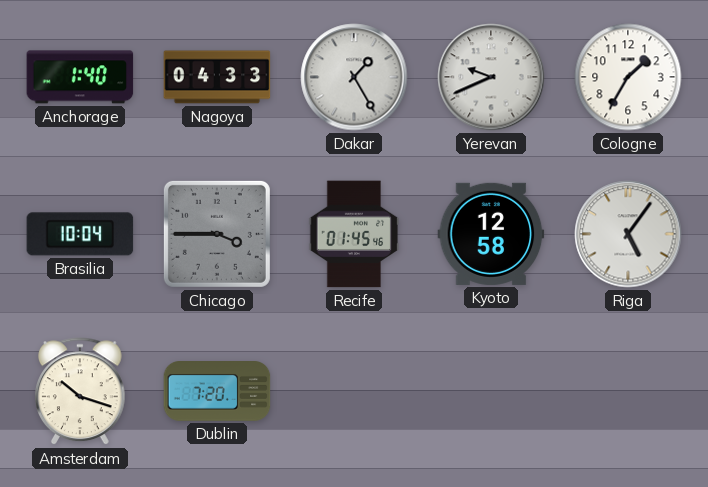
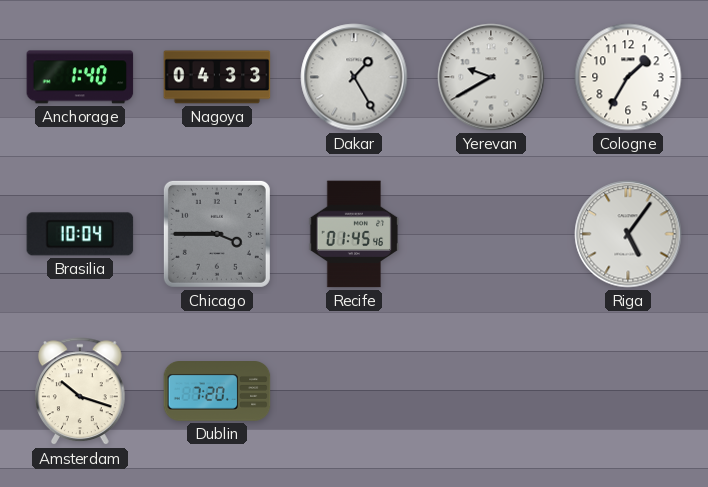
Yerevan: 9:41 -> 9:40
Kyoto: 12:58 -> none
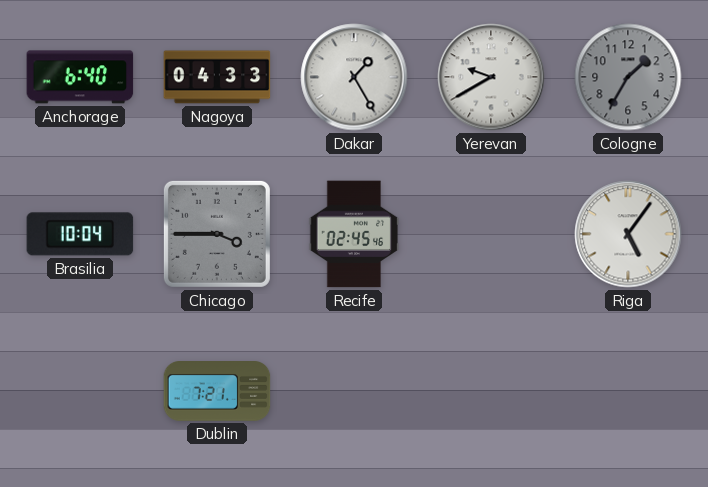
Anchorage: 1:40 -> 6:40
Cologne dial: white -> grey
Recife: 01:45 -> 02:45
Amsterdam: 10:18 -> none
Dublin: 7:20 -> 7:21
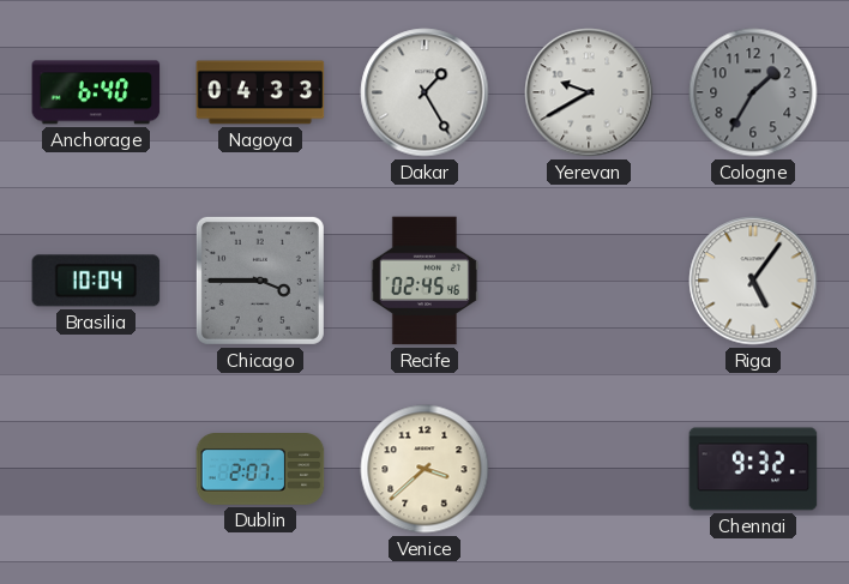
Dublin: 7:21 -> 2:07
Venice: none -> 3:38
Chennai: none -> 9:32
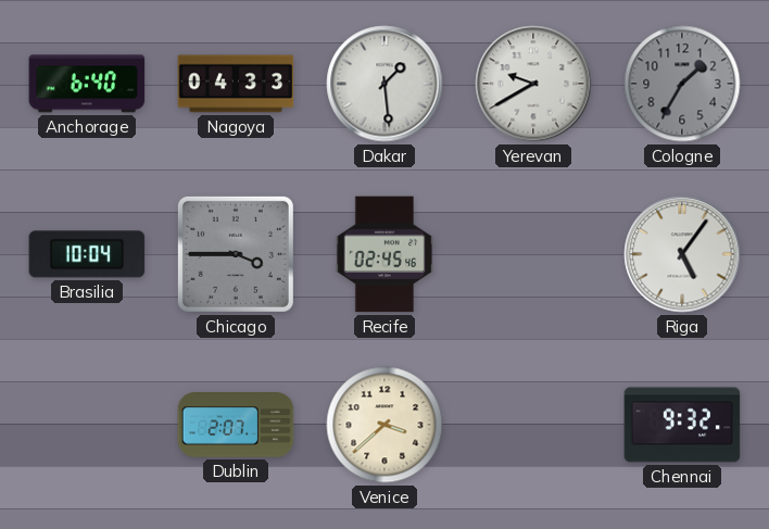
Dakar: 1:25 -> 1:29
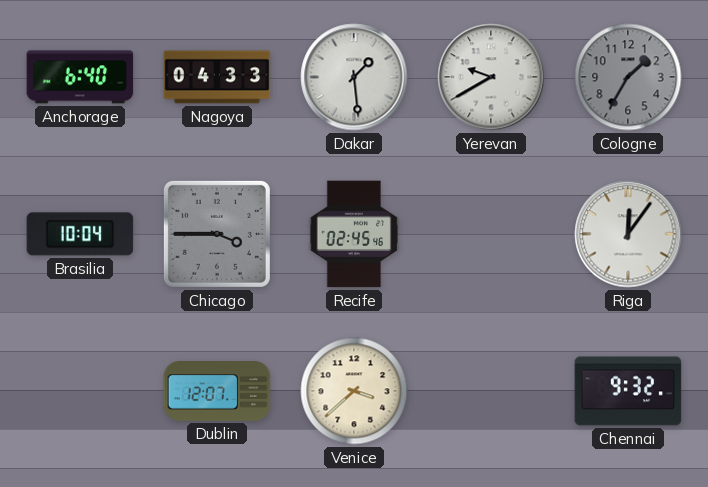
Riga: 5:06 -> 12:06
Dublin: 2:07 -> 12:07
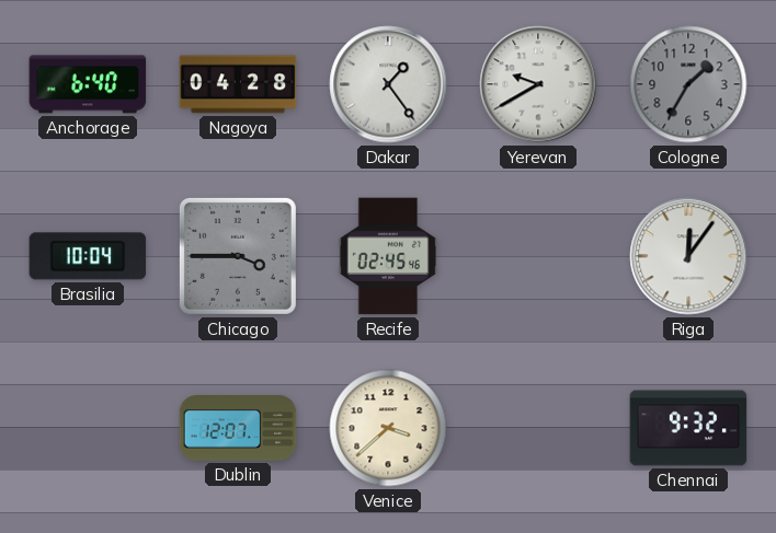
Nagoya: 04:33 -> 04:28
Dakar: 1:29 -> 1:24
